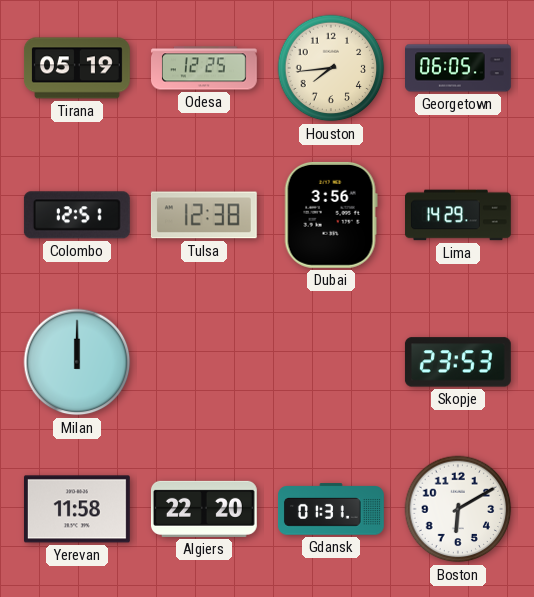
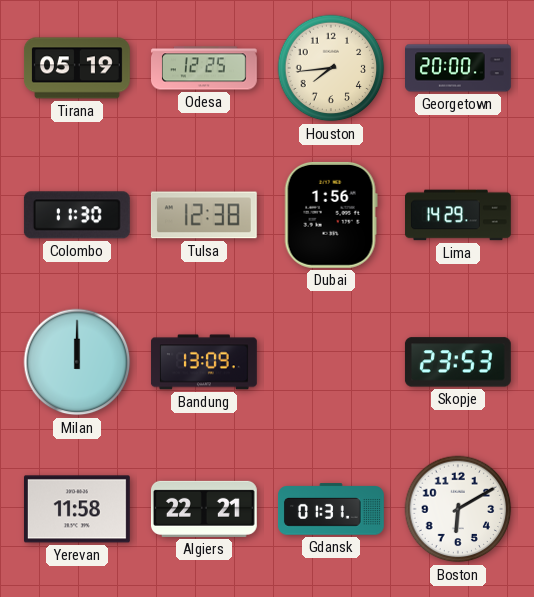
Georgetown: 06:05 -> 20:00
Colombo: 12:51 -> 11:30
Dubai: 3:56 -> 1:56
Bandung: none -> 13:09
Algiers: 22:20 -> 22:21
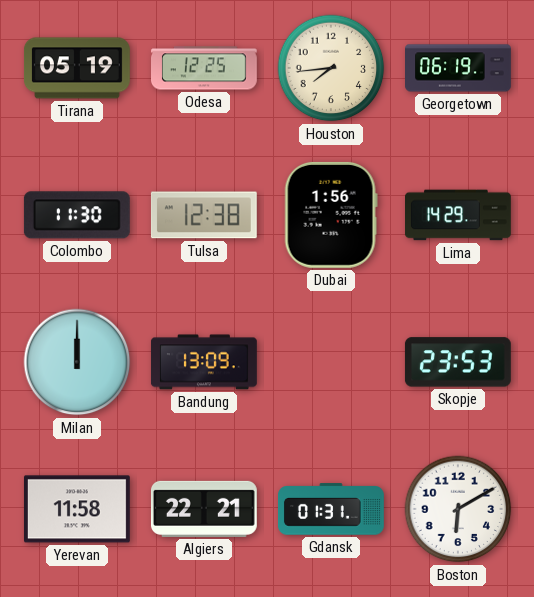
Georgetown: 20:00 -> 06:19
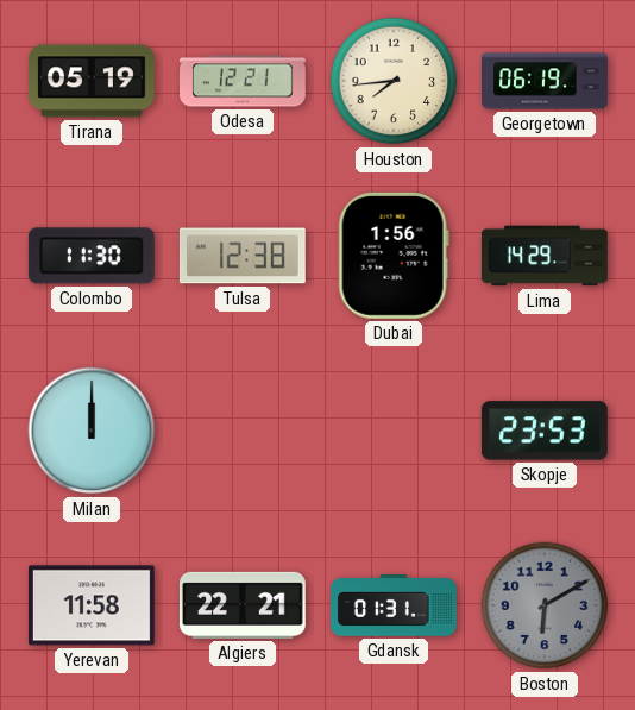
Odesa: 12:25 -> 12:21
Bandung: 13:09 -> none
Boston dial: white -> grey
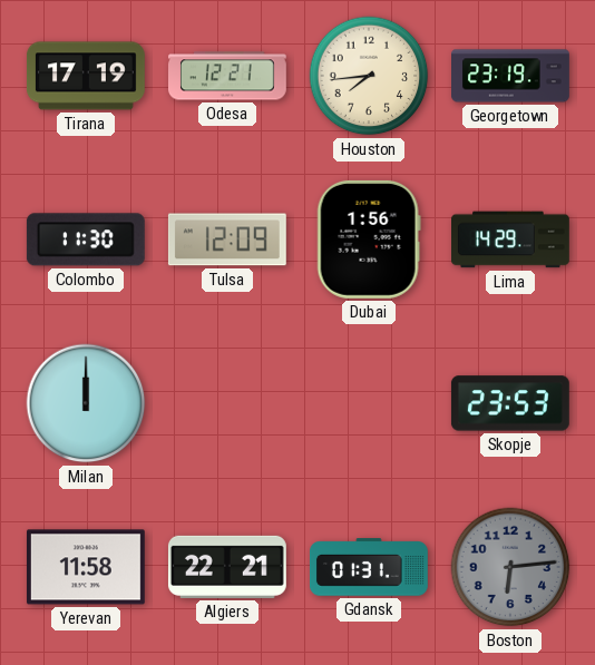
Tirana: 05:19 -> 17:19
Georgetown: 06:19 -> 23:19
Tulsa: 12:38 -> 12:09
Boston: 6:10 -> 6:14
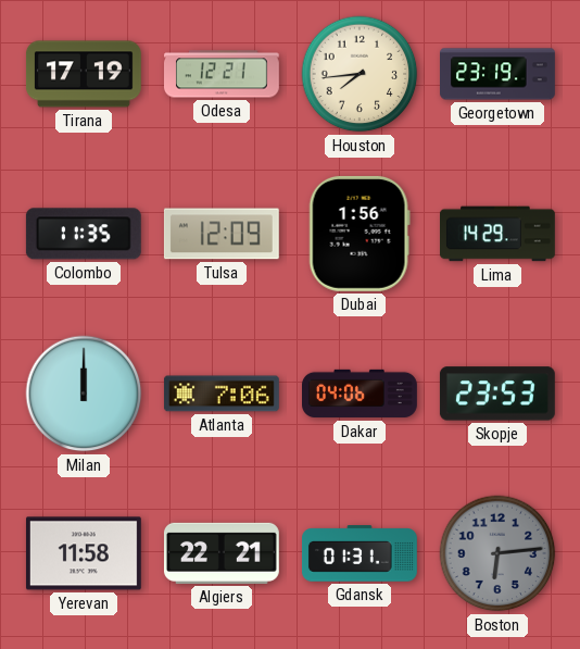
Colombo: 11:30 -> 11:35
Atlanta: none -> 7:06
Dakar: none -> 04:06
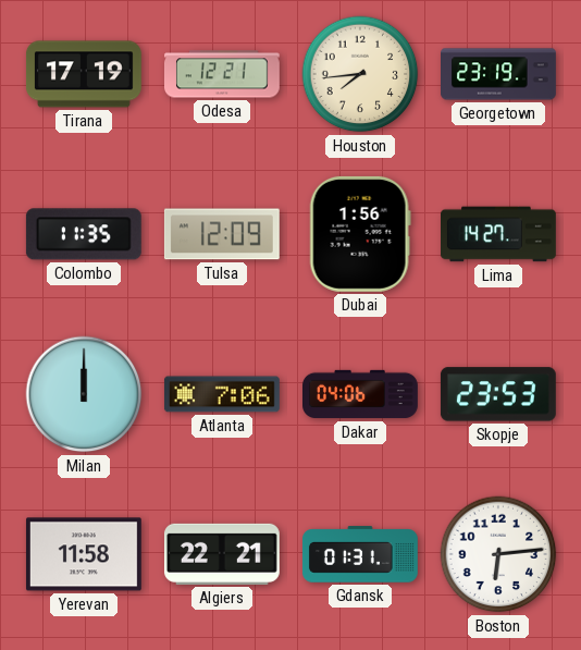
Lima: 14:29 -> 14:27
Boston dial: grey -> white
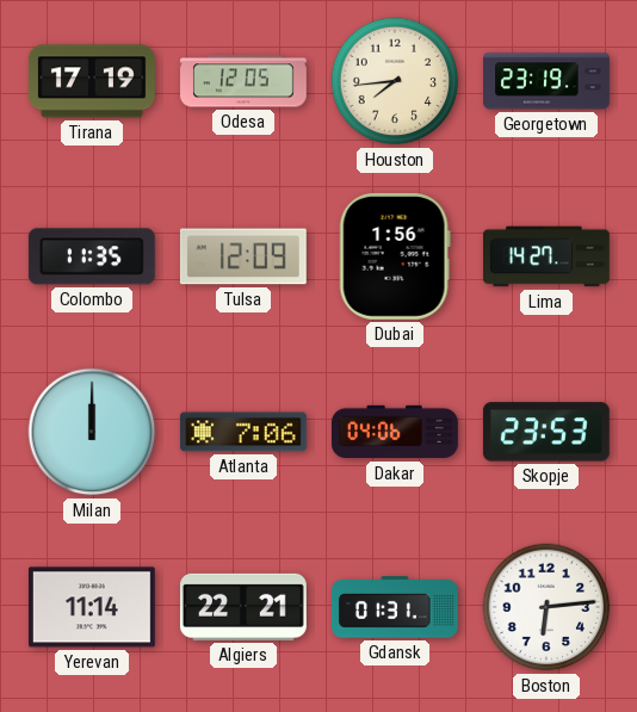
Odesa: 12:21 -> 12:05
Yerevan: 11:58 -> 11:14
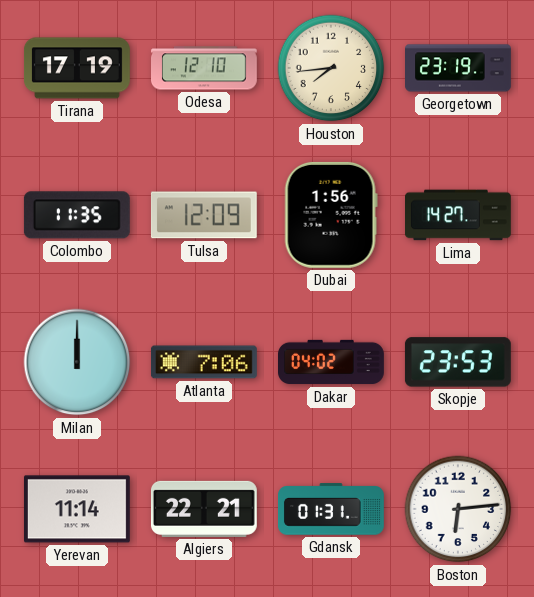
Odesa: 12:05 -> 12:10
Dakar: 04:06 -> 04:02
